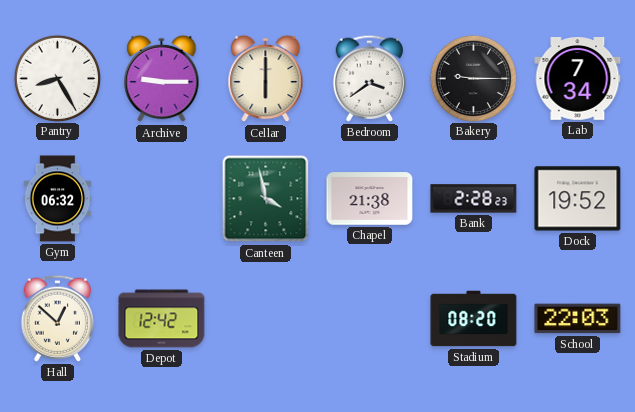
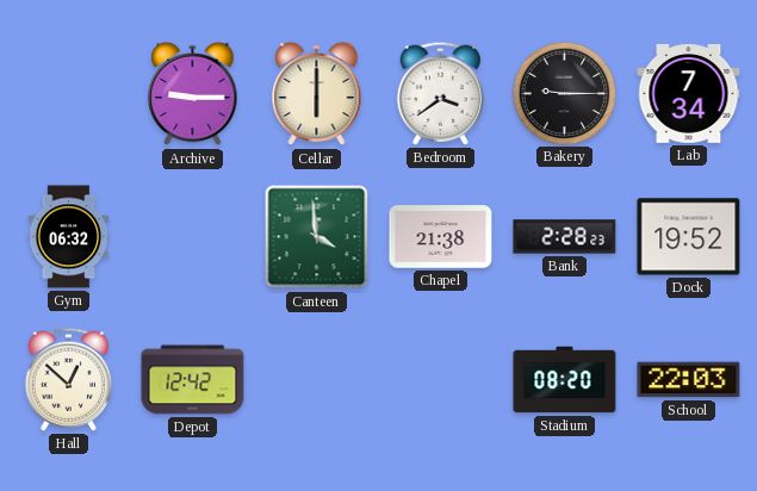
Pantry: 8:25 -> none
Canteen: 3:58 -> 3:59
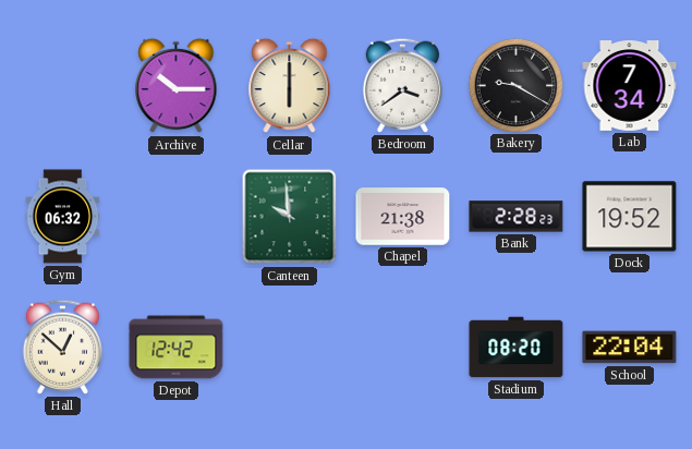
Archive: 9:15 -> 10:15
Bakery: 9:15 -> 9:20
Canteen: 3:59 -> 9:59
School: 22:03 -> 22:04
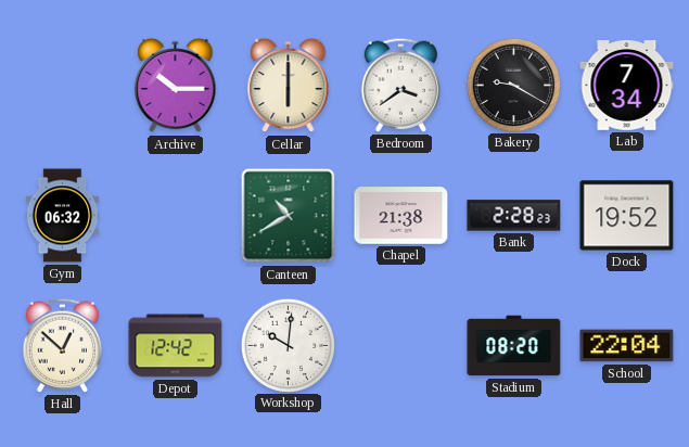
Canteen: 9:59 -> 10:40
Workshop: none -> 10:01
